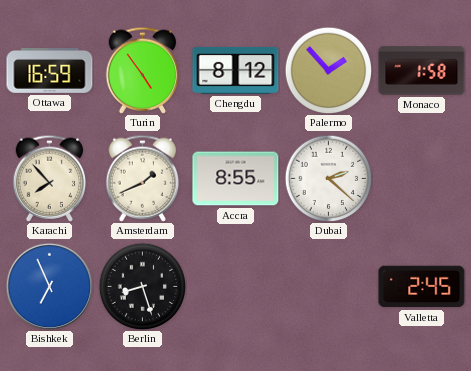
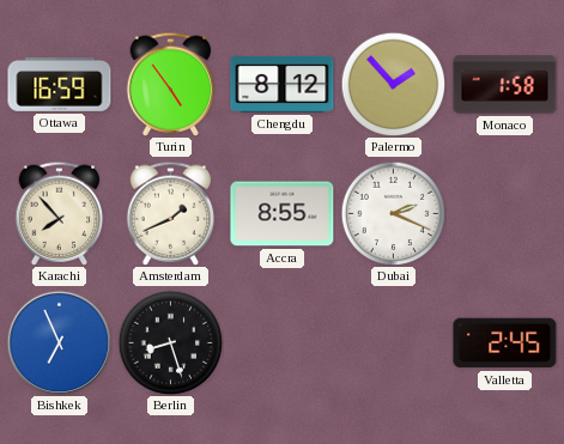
Dubai: 2:22 -> 2:19
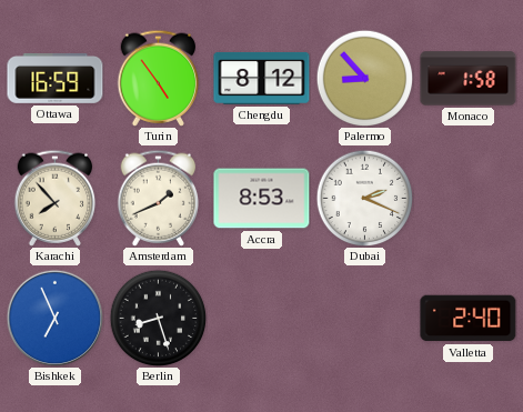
Palermo: 1:53 -> 8:53
Accra: 8:55 -> 8:53
Valletta: 2:45 -> 2:40
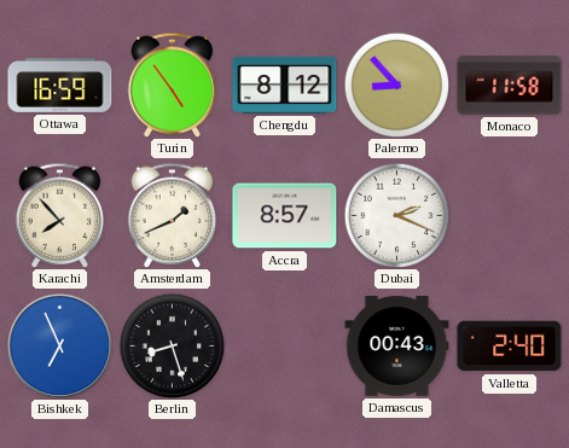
Monaco: 1:58 -> 11:58
Accra: 8:53 -> 8:57
Damascus: none -> 00:43
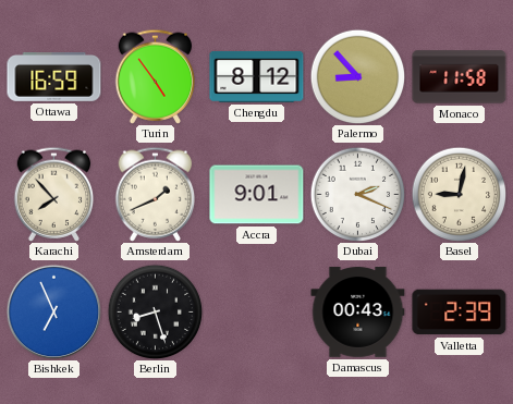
Accra: 8:57 -> 9:01
Basel: none -> 9:02
Valletta: 2:40 -> 2:39
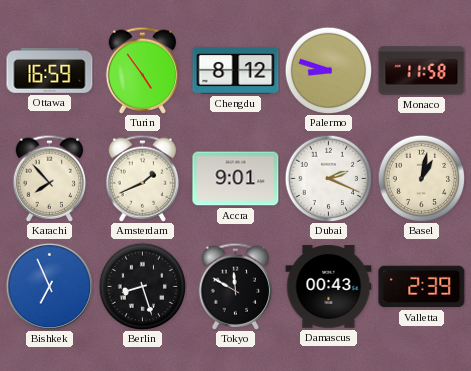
Palermo: 8:53 -> 8:48
Basel: 9:02 -> 1:02
Tokyo: none -> 11:50
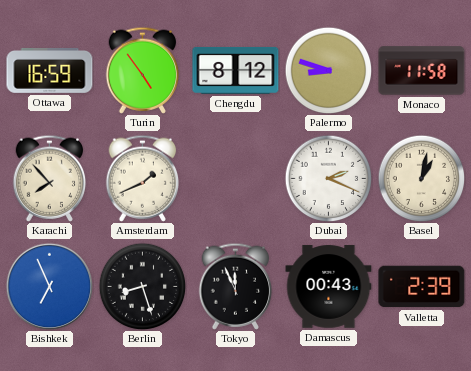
Accra: 9:01 -> none
Tokyo: 11:50 -> 11:56
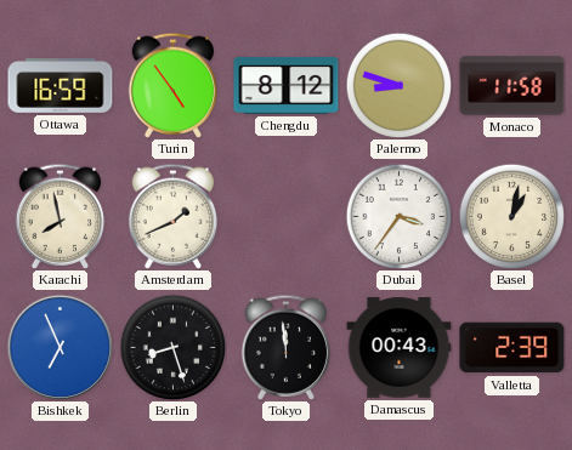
Karachi: 7:53 -> 7:58
Dubai: 2:19 -> 3:36
Tokyo: 11:56 -> 11:59
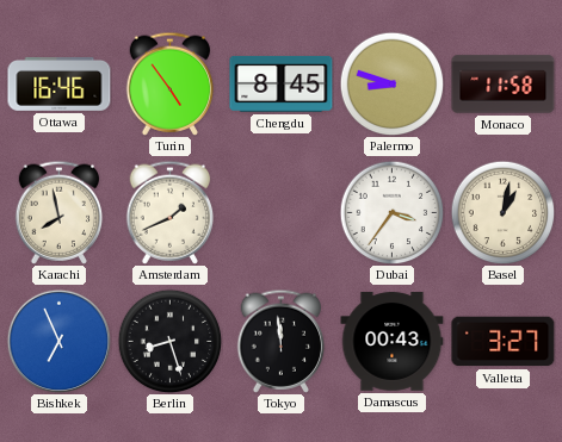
Ottawa: 16:59 -> 16:46
Chengdu: 8:12 -> 8:45
Valletta: 2:39 -> 3:27
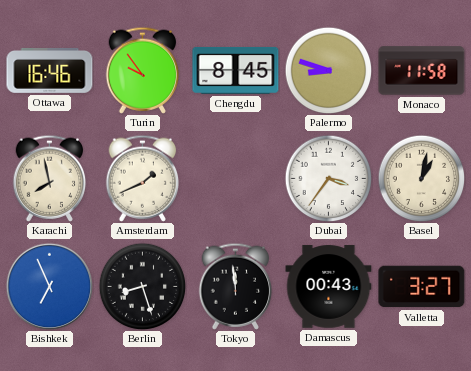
Turin: 4:54 -> 9:54
